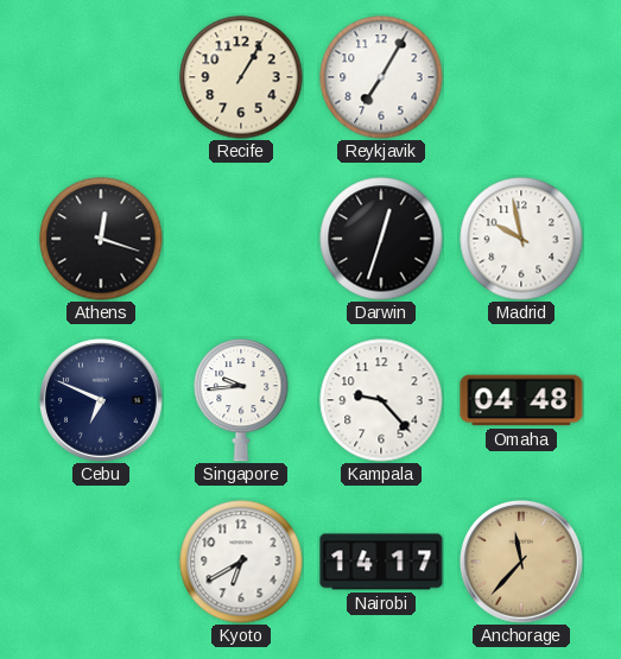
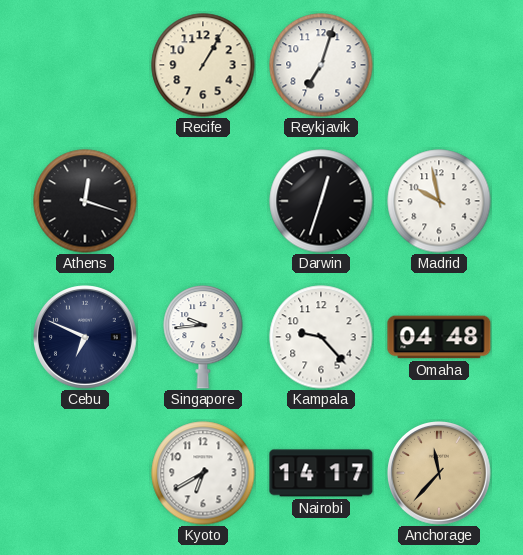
Reykjavik: 7:05 -> 7:03
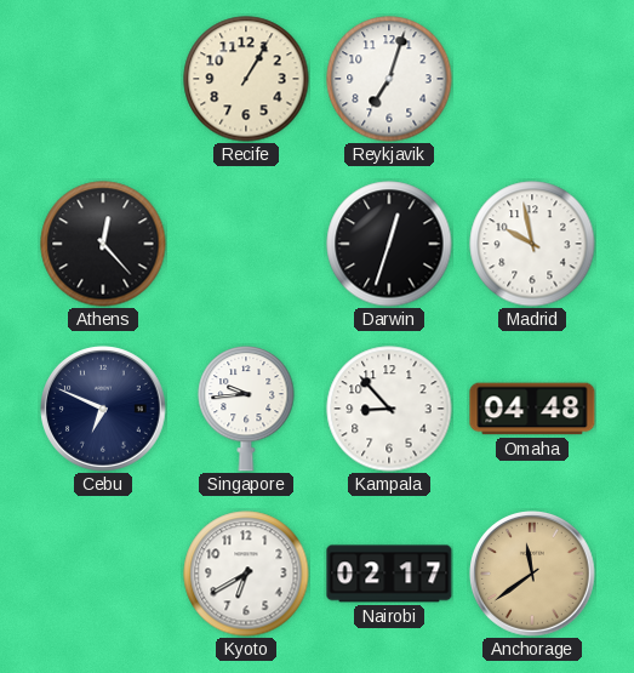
Athens: 12:18 -> 12:23
Kampala: 9:23 -> 8:53
Nairobi: 14:17 -> 02:17
Anchorage: 11:37 -> 11:39
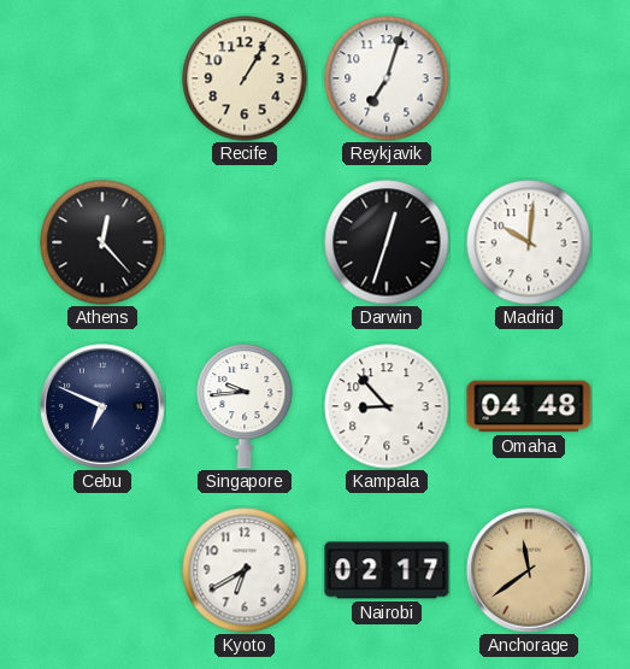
Madrid: 9:58 -> 10:01
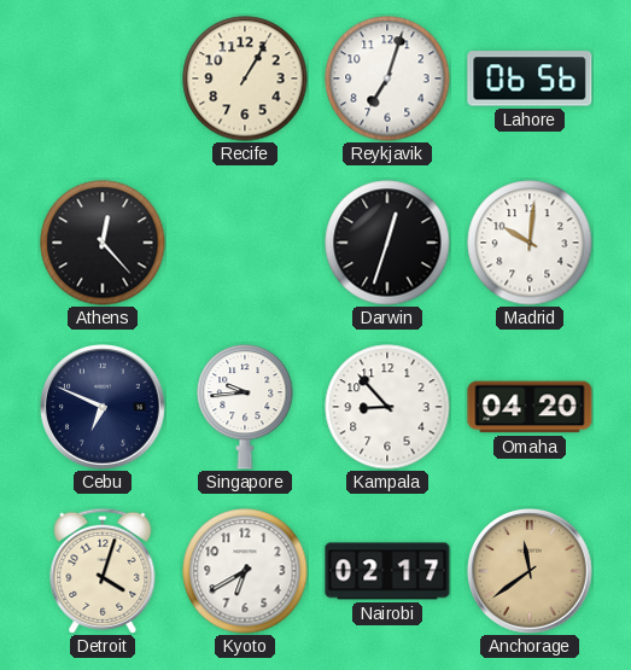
Lahore: none -> 06:56
Omaha: 04:48 -> 04:20
Detroit: none -> 4:03
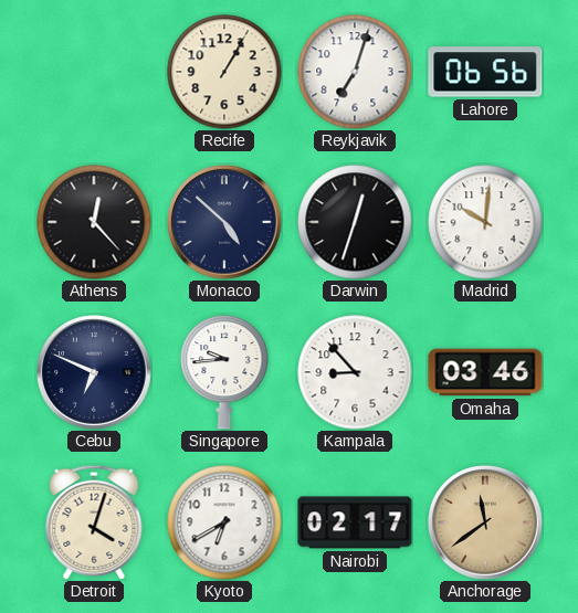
Monaco: none -> 4:52
Omaha: 04:20 -> 03:46
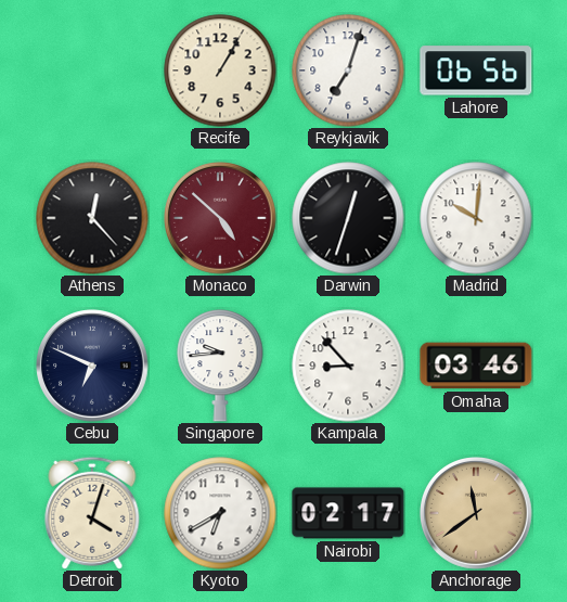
Monaco dial: navy -> burgundy
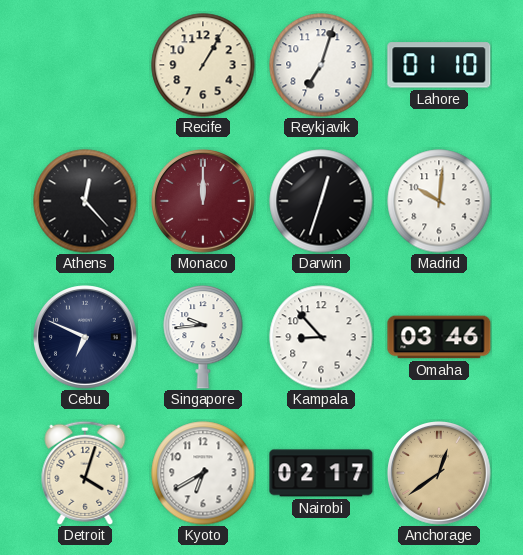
Lahore: 06:56 -> 01:10
Monaco: 4:52 -> 12:00
Anchorage: 11:39 -> 12:39
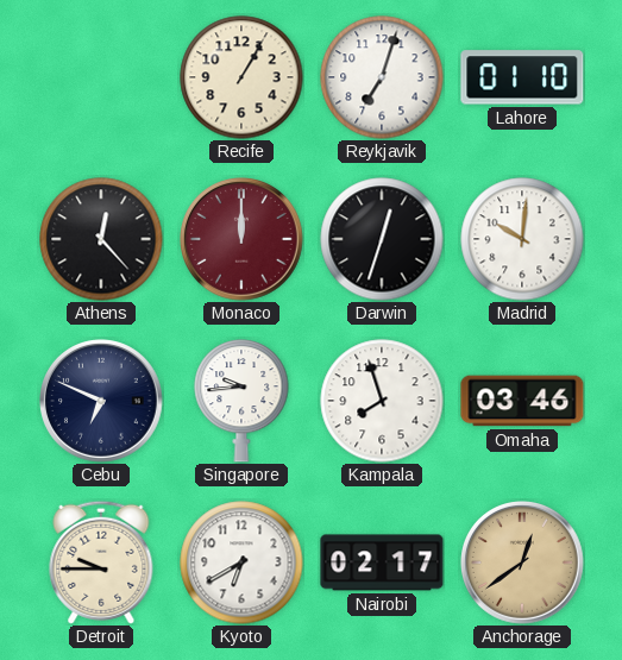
Kampala: 8:53 -> 7:57
Detroit: 4:03 -> 9:45
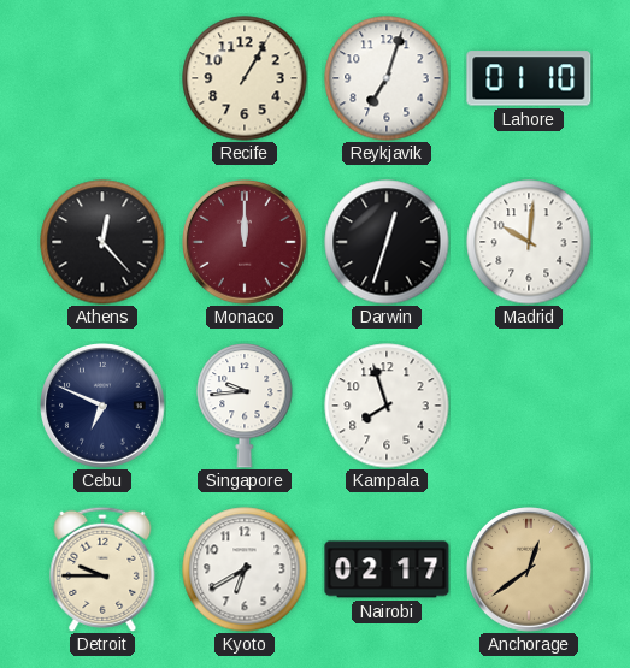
Omaha: 03:46 -> none
